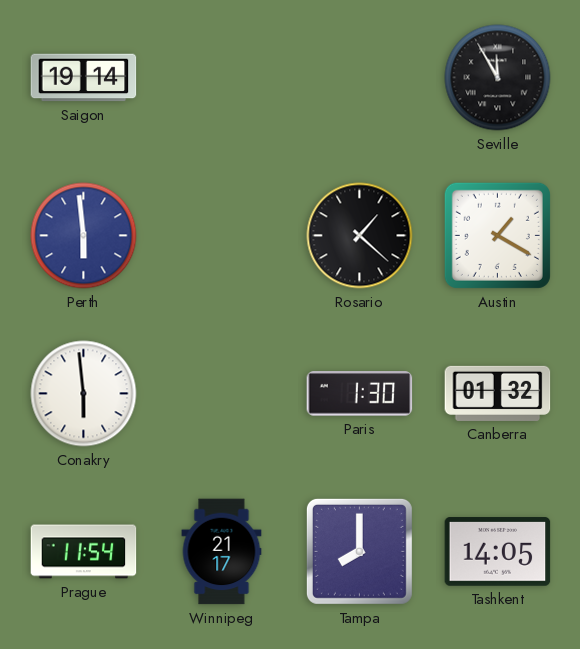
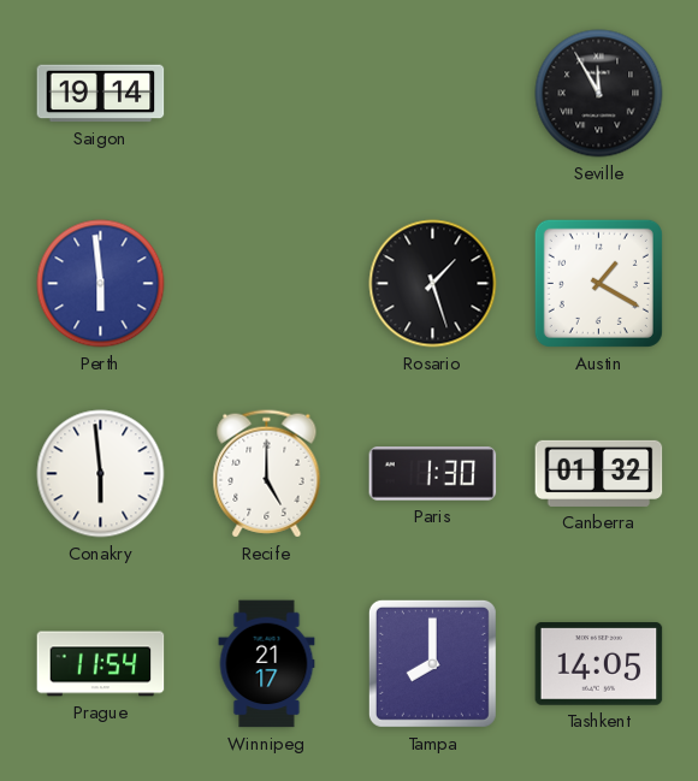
Rosario: 1:22 -> 1:27
Recife: none -> 5:00
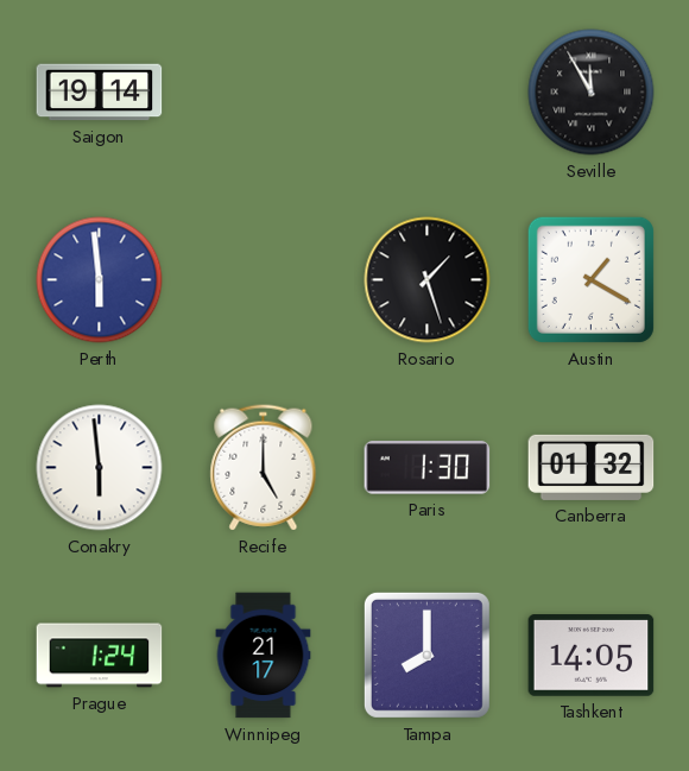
Prague: 11:54 -> 1:24
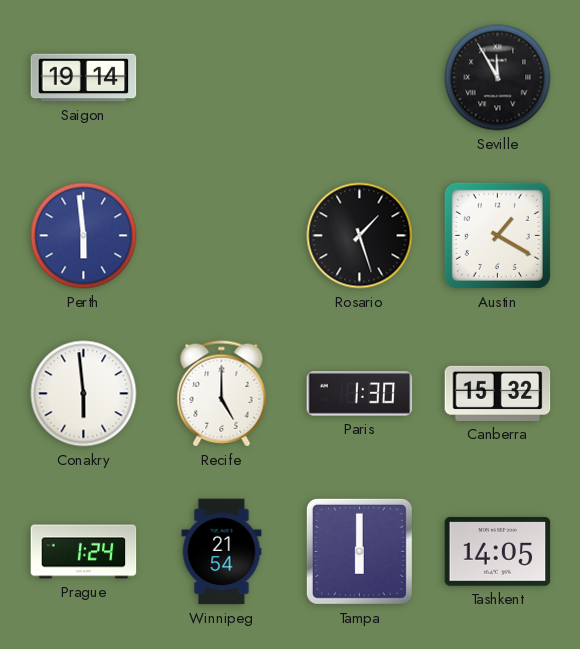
Canberra: 01:32 -> 15:32
Winnipeg: 21:17 -> 21:54
Tampa: 8:00 -> 6:00
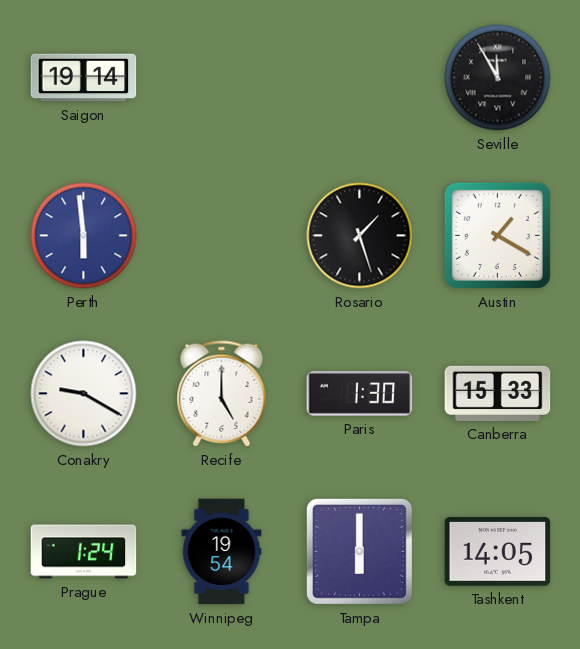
Conakry: 5:59 -> 9:20
Canberra: 15:32 -> 15:33
Winnipeg: 21:54 -> 19:54
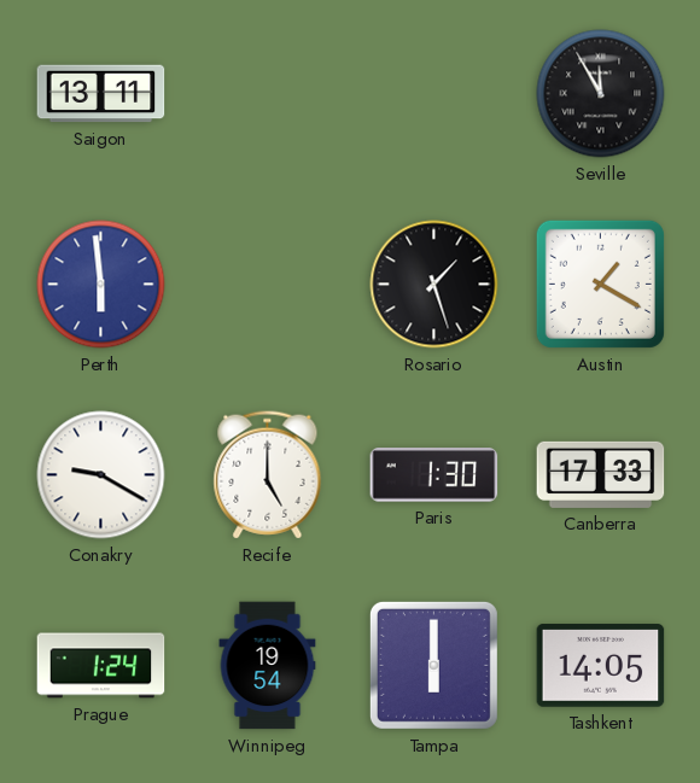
Saigon: 19:14 -> 13:11
Canberra: 15:33 -> 17:33
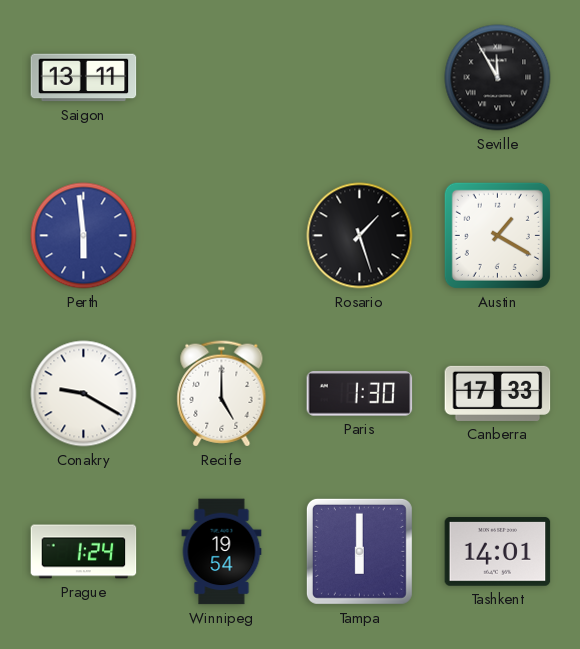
Tashkent: 14:05 -> 14:01
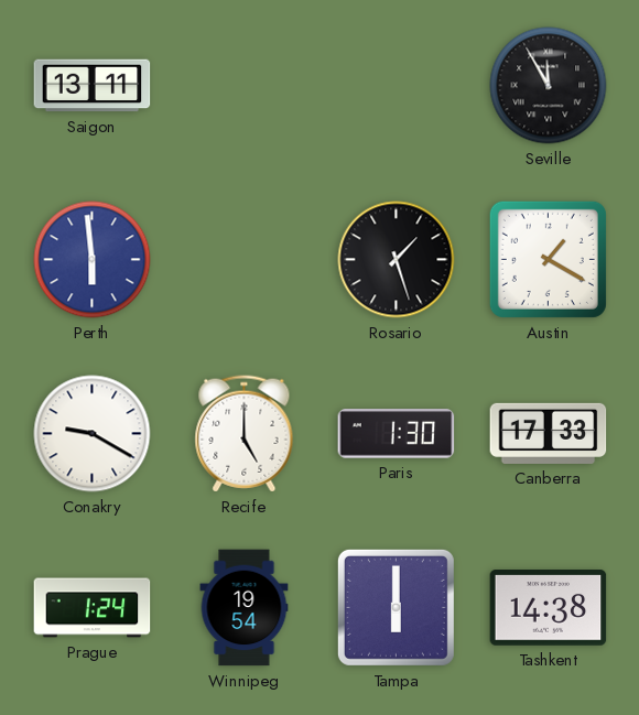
Tashkent: 14:01 -> 14:38
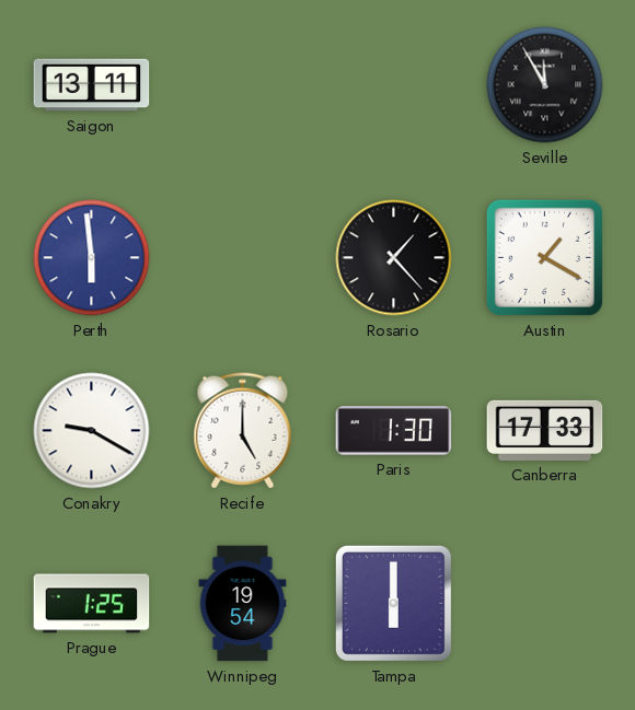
Rosario: 1:27 -> 1:23
Prague: 1:24 -> 1:25
Tashkent: 14:38 -> none
